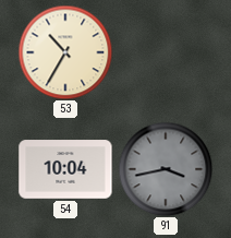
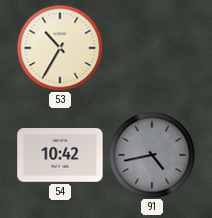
54: 10:04 -> 10:42
91: 3:43 -> 4:43
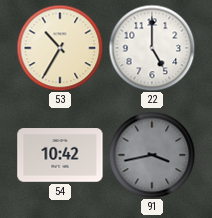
22: none -> 5:00
91: 4:43 -> 3:43
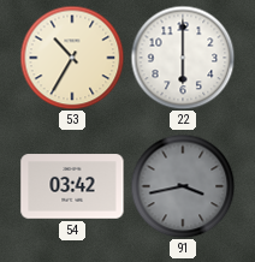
22: 5:00 -> 6:00
54: 10:42 -> 03:42
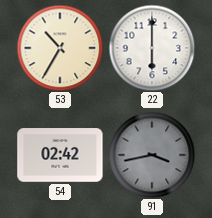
54: 03:42 -> 02:42
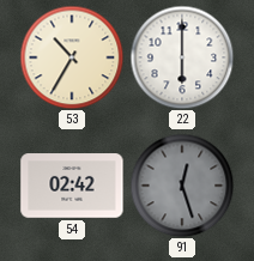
91: 3:43 -> 12:27
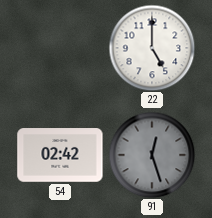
53: 10:35 -> none
22: 6:00 -> 5:00
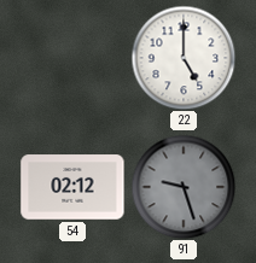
54: 02:42 -> 02:12
91: 12:27 -> 9:27
